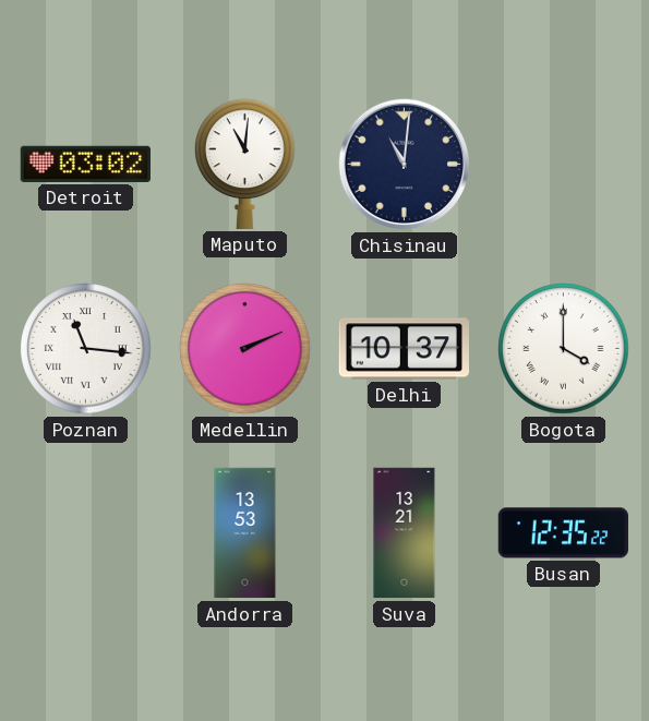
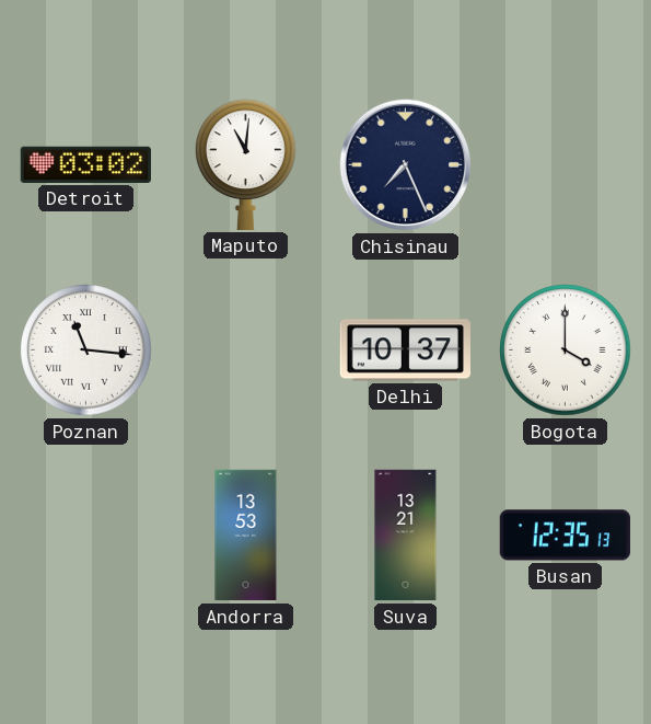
Chisinau: 11:01 -> 7:26
Medellin: 2:11 -> none
Busan: 12:35:22 -> 12:35:13
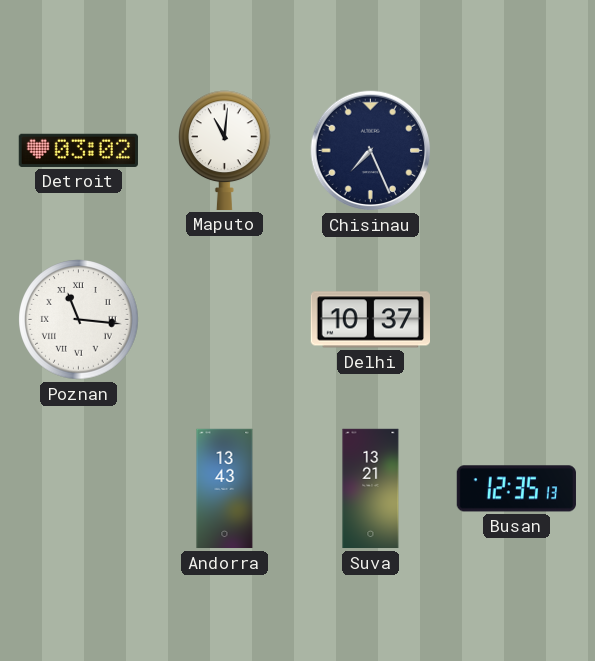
Bogota: 4:00 -> none
Andorra: 13:53 -> 13:43
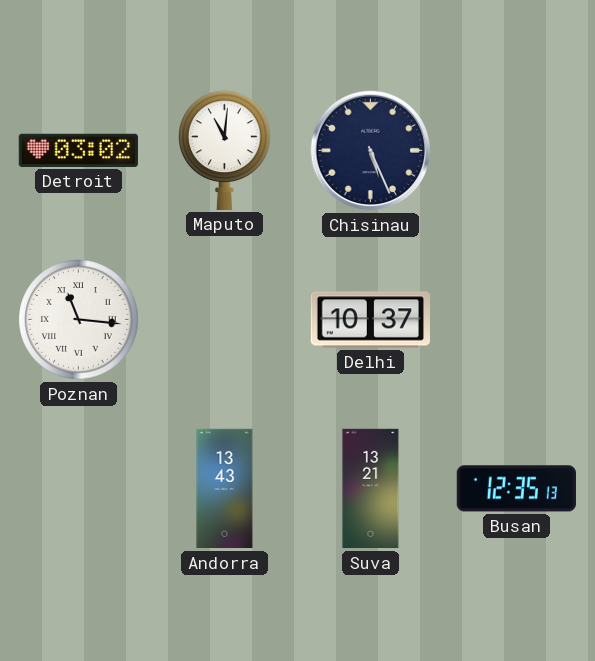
Chisinau: 7:26 -> 5:26
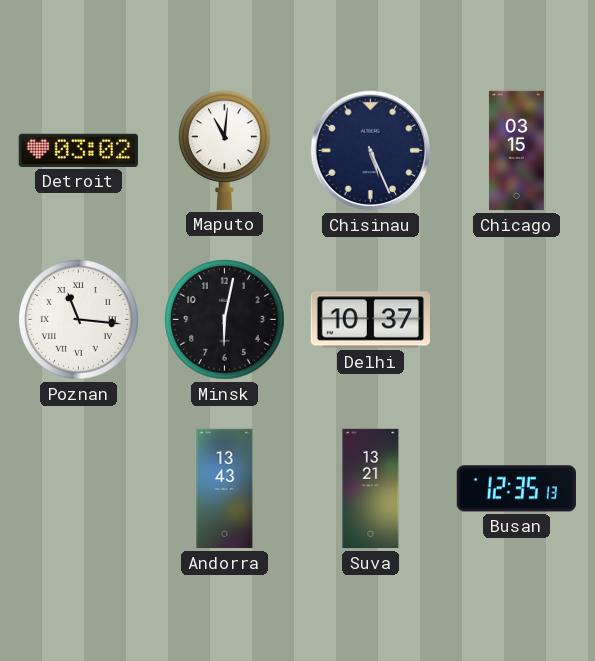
Chicago: none -> 03:15
Minsk: none -> 6:02
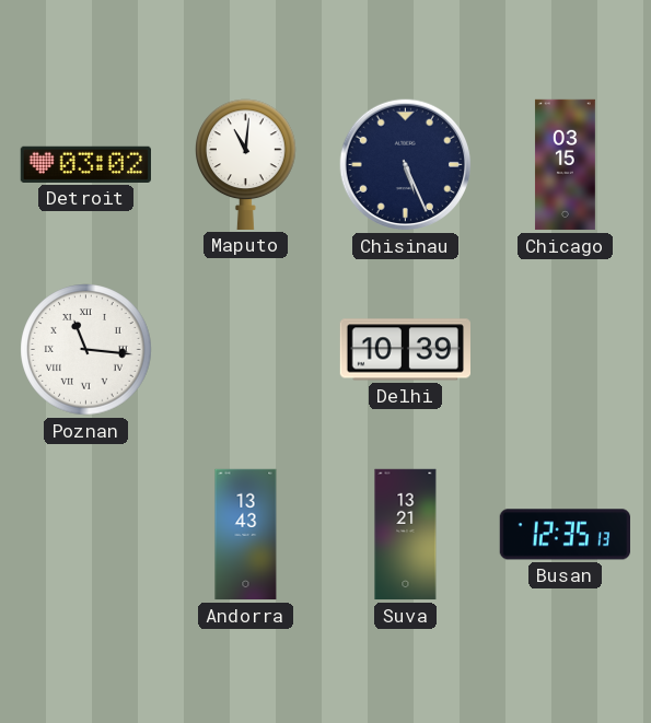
Minsk: 6:02 -> none
Delhi: 10:37 -> 10:39
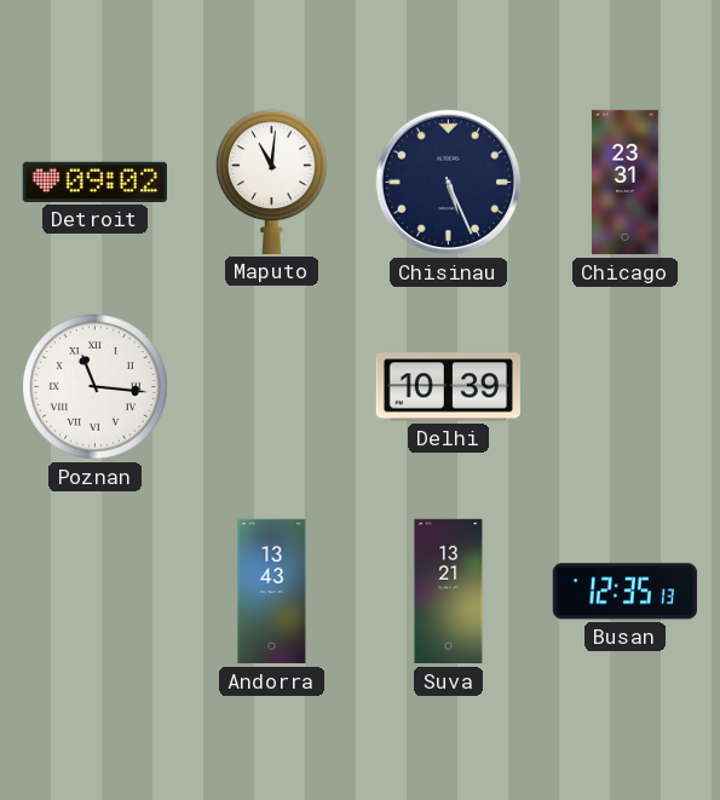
Detroit: 03:02 -> 09:02
Chicago: 03:15 -> 23:31
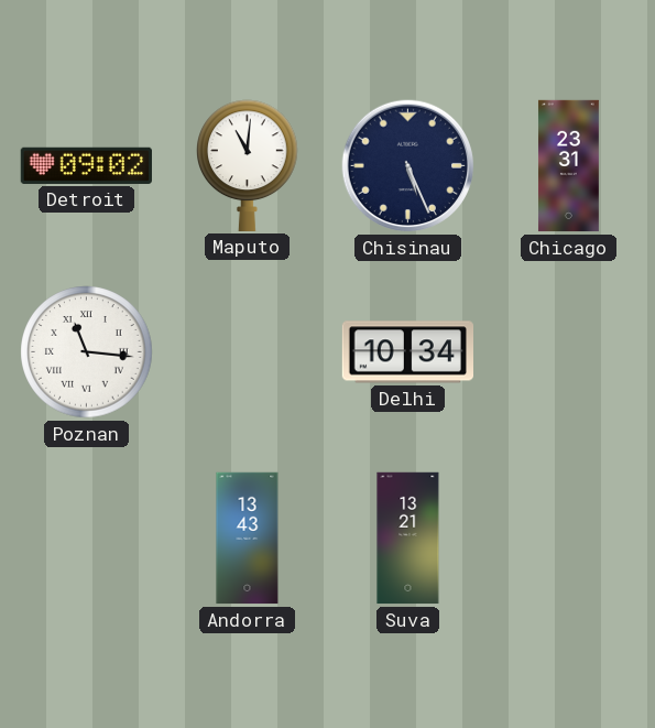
Delhi: 10:39 -> 10:34
Busan: 12:35 -> none
